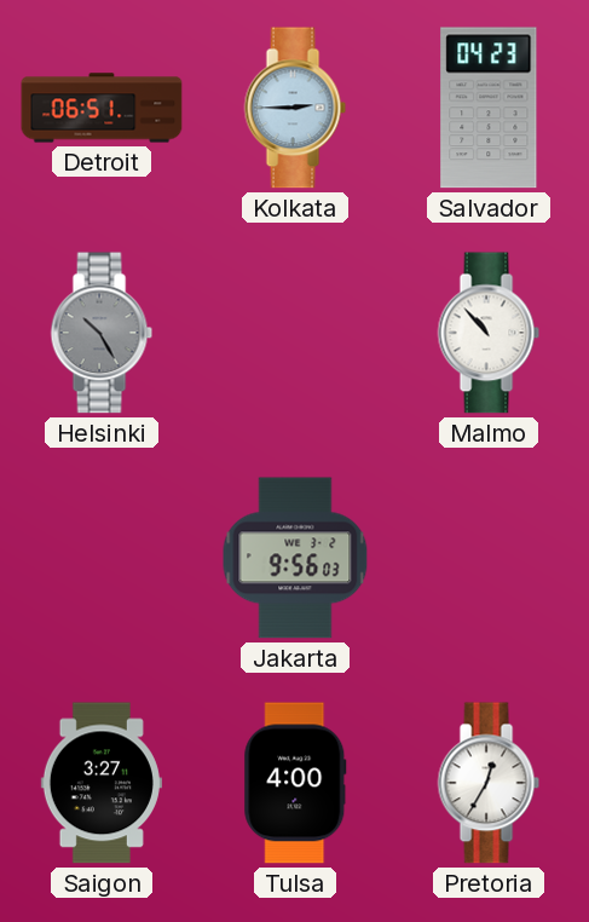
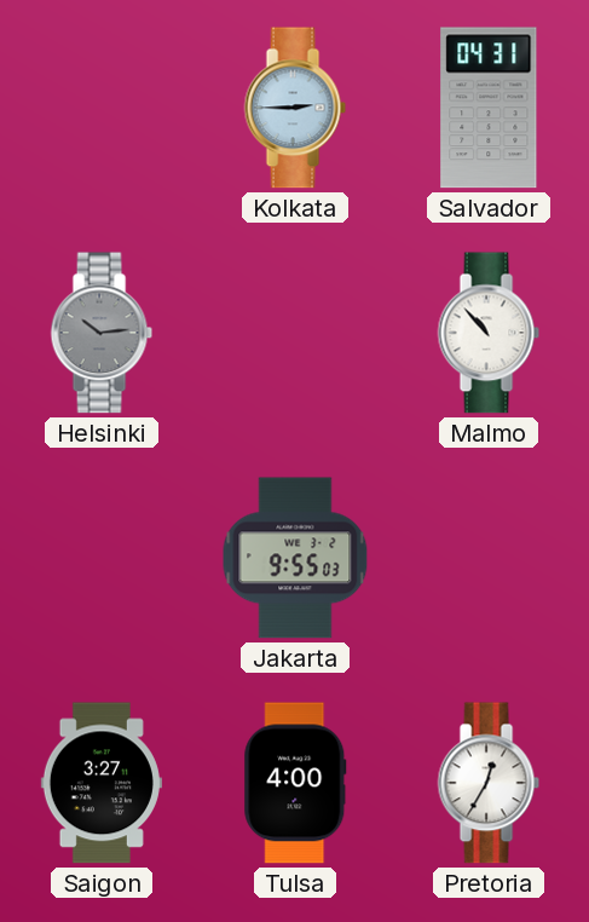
Detroit: 06:51 -> none
Salvador: 04:23 -> 04:31
Helsinki: 10:25 -> 10:14
Jakarta: 9:56 -> 9:55
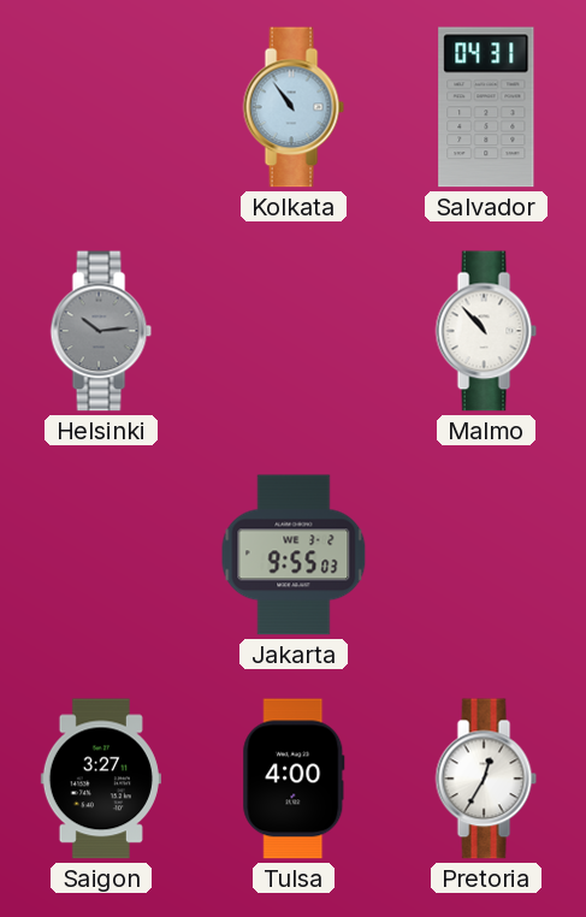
Kolkata: 2:45 -> 10:54
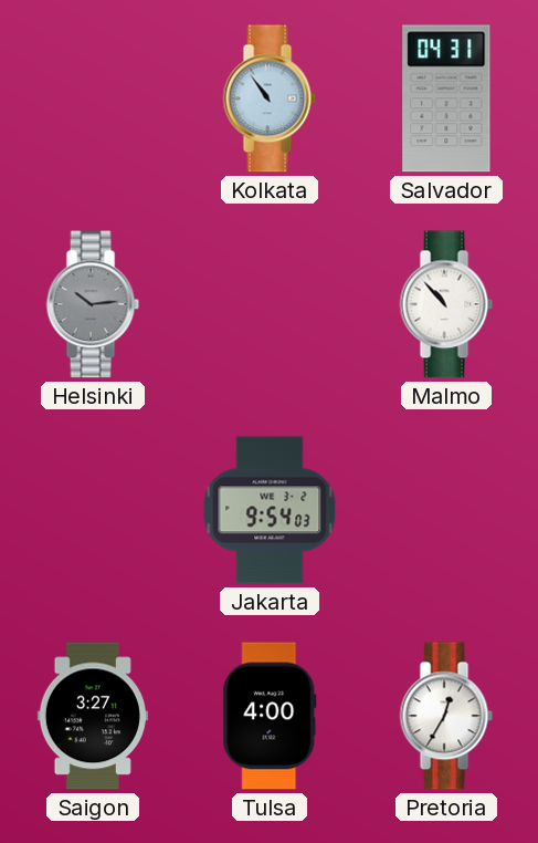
Jakarta: 9:55 -> 9:54
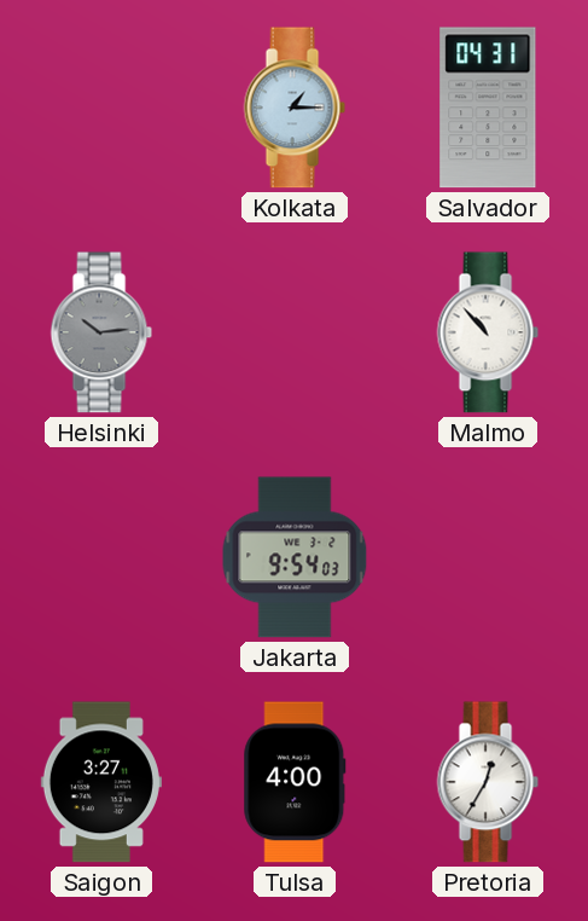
Kolkata: 10:54 -> 1:15
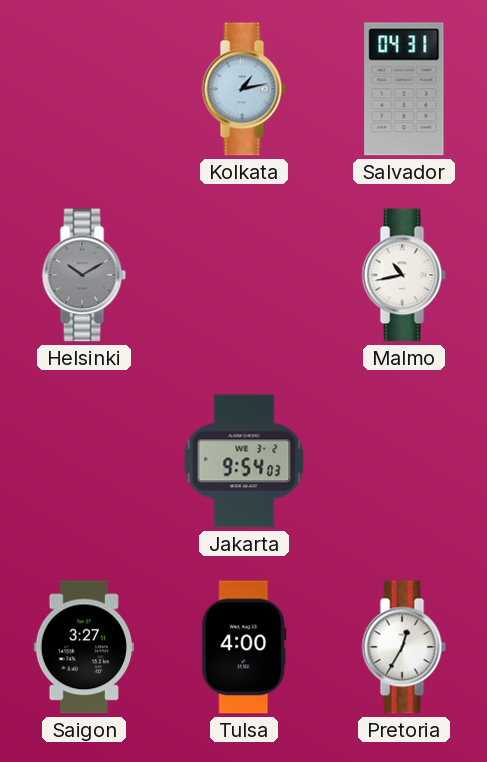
Kolkata: 1:15 -> 1:13
Helsinki: 10:14 -> 10:10
Malmo: 10:53 -> 10:43
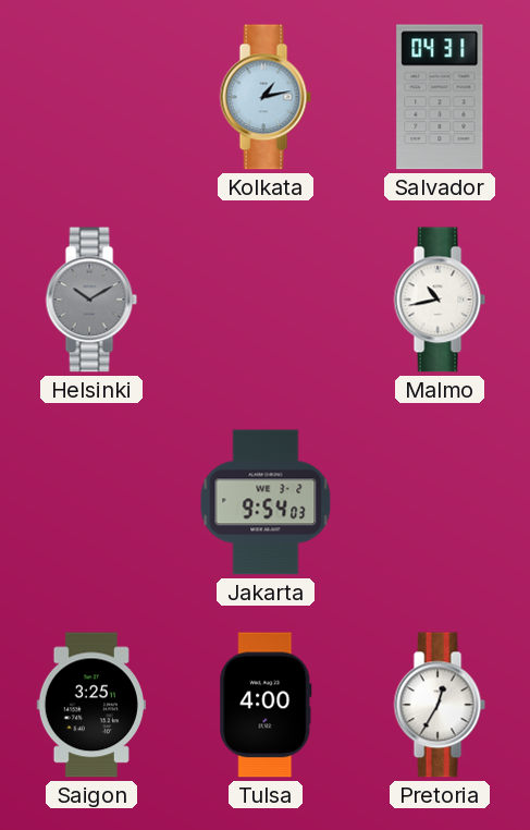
Saigon: 3:27 -> 3:25
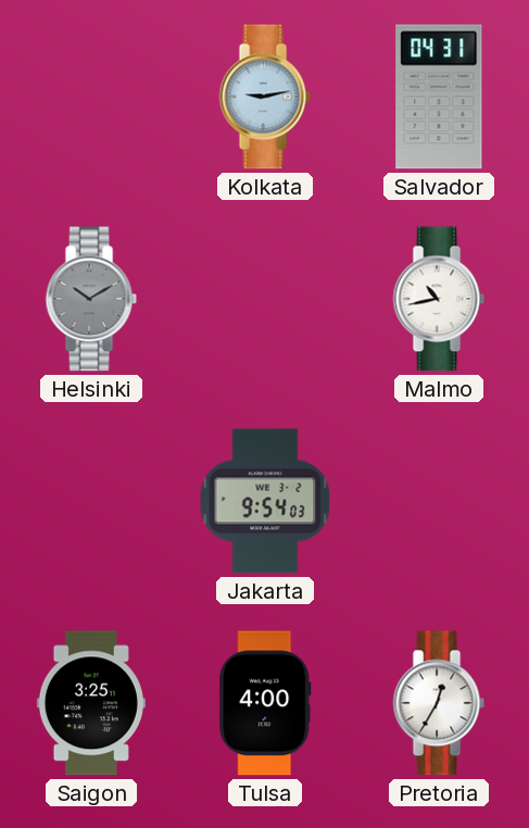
Kolkata: 1:13 -> 9:13
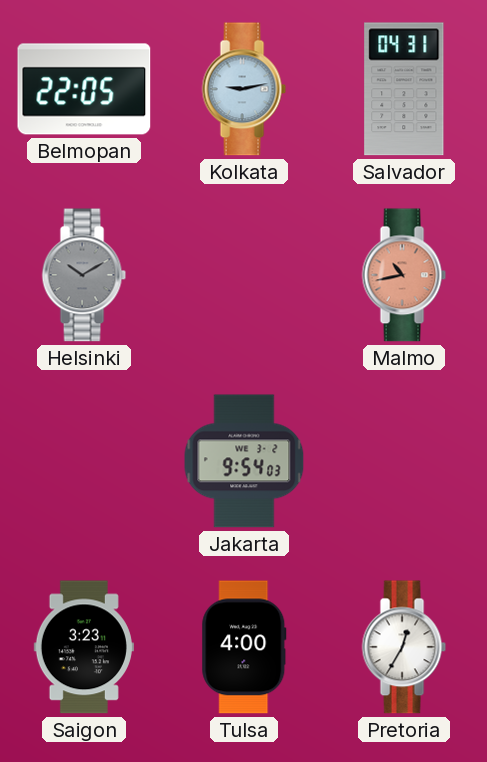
Belmopan: none -> 22:05
Malmo dial: white -> salmon
Saigon: 3:25 -> 3:23
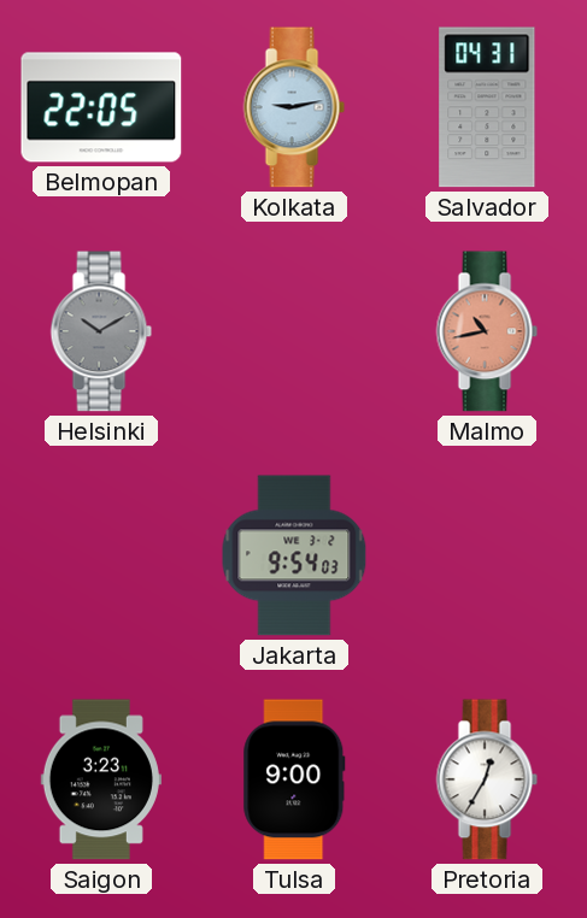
Tulsa: 4:00 -> 9:00
